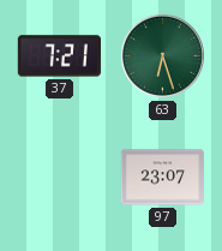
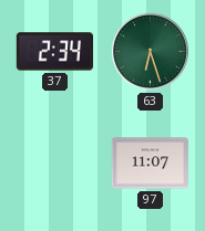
37: 7:21 -> 2:34
97: 23:07 -> 11:07
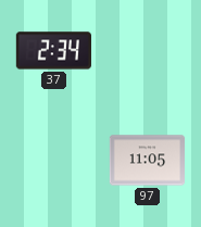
63: 6:27 -> none
97: 11:07 -> 11:05
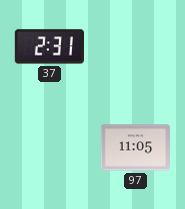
37: 2:34 -> 2:31
